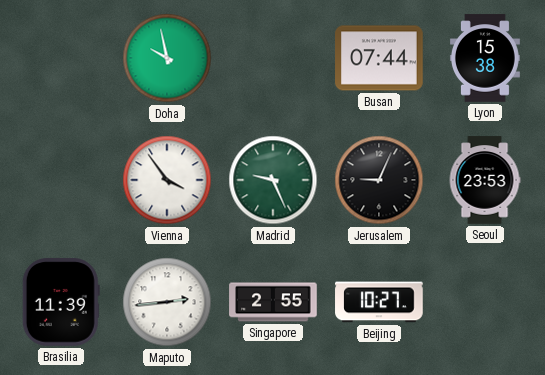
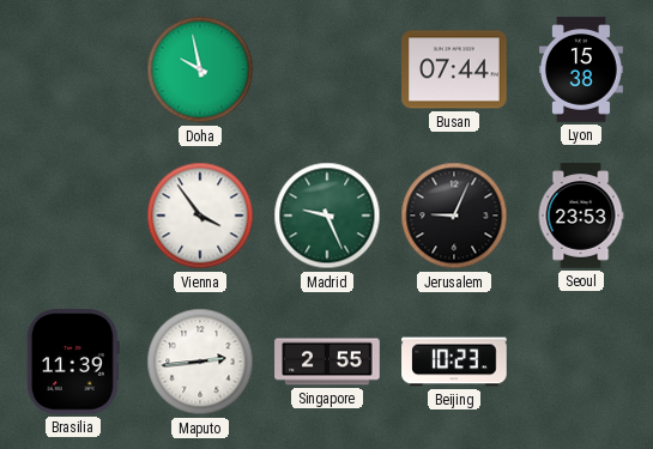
Beijing: 10:27 -> 10:23
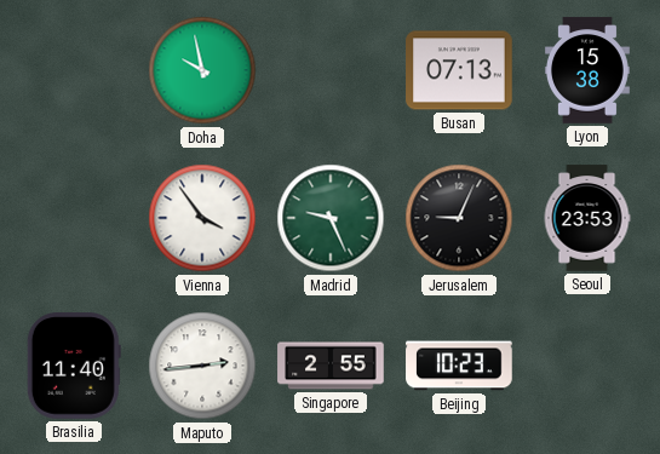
Busan: 07:44 -> 07:13
Brasilia: 11:39 -> 11:40
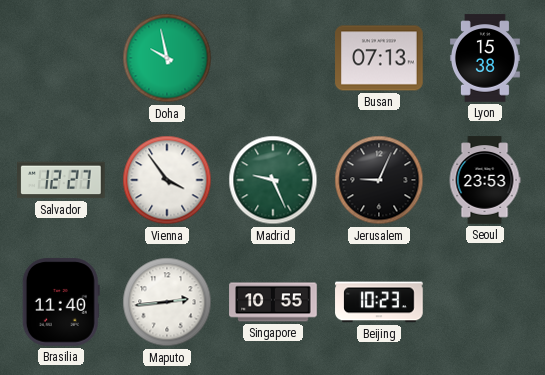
Salvador: none -> 12:27
Singapore: 2:55 -> 10:55
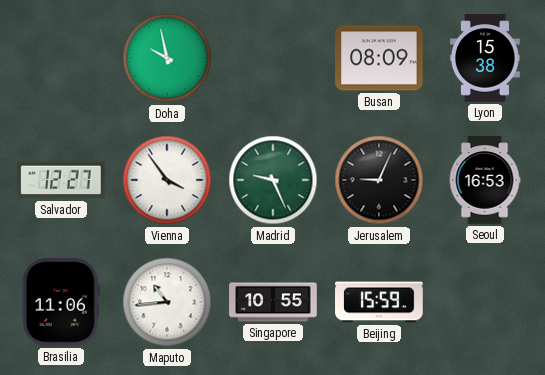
Busan: 07:13 -> 08:09
Seoul: 23:53 -> 16:53
Brasilia: 11:40 -> 11:06
Maputo: 2:44 -> 10:44
Beijing: 10:23 -> 15:59
